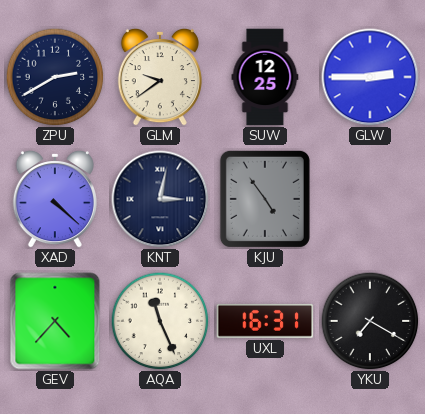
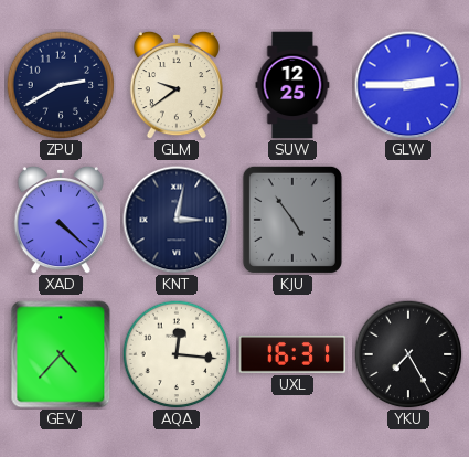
AQA: 11:26 -> 12:16
YKU: 7:20 -> 7:25
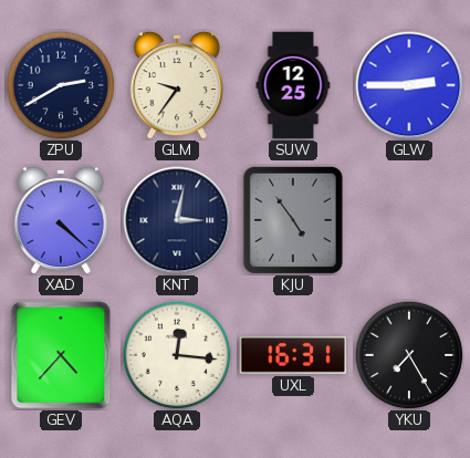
GLM: 9:39 -> 9:36
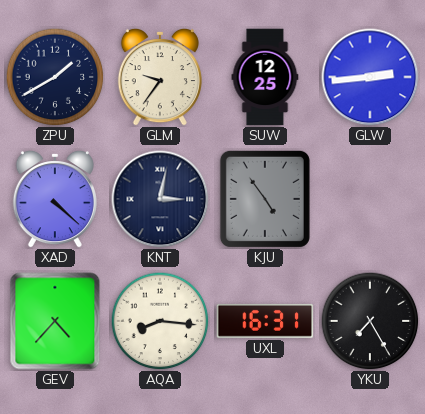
ZPU: 2:40 -> 1:40
GLW: 2:45 -> 2:44
AQA: 12:16 -> 8:16
